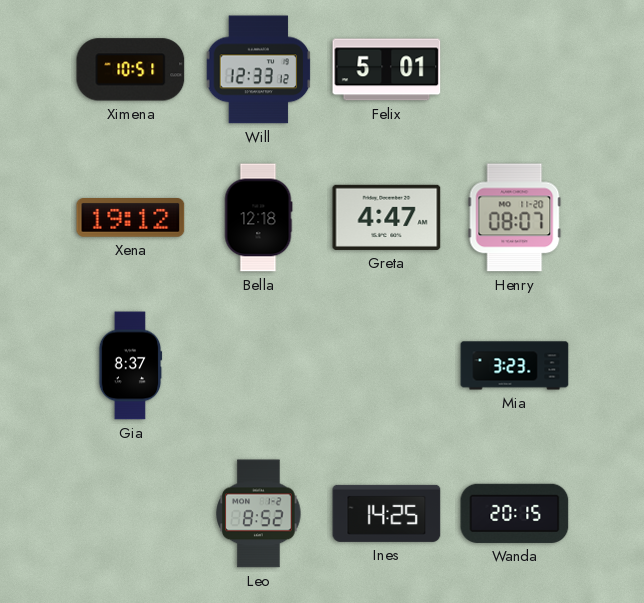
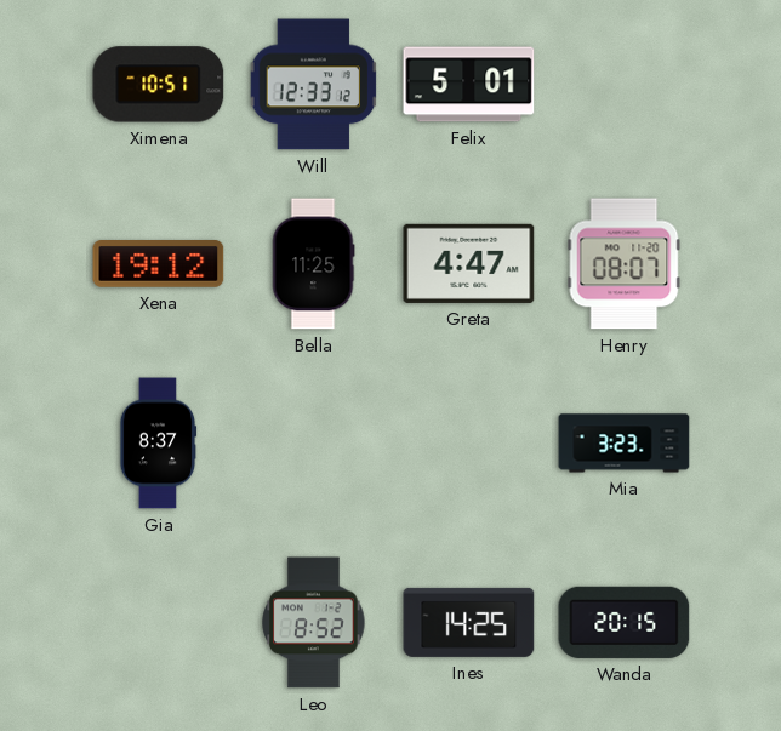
Bella: 12:18 -> 11:25
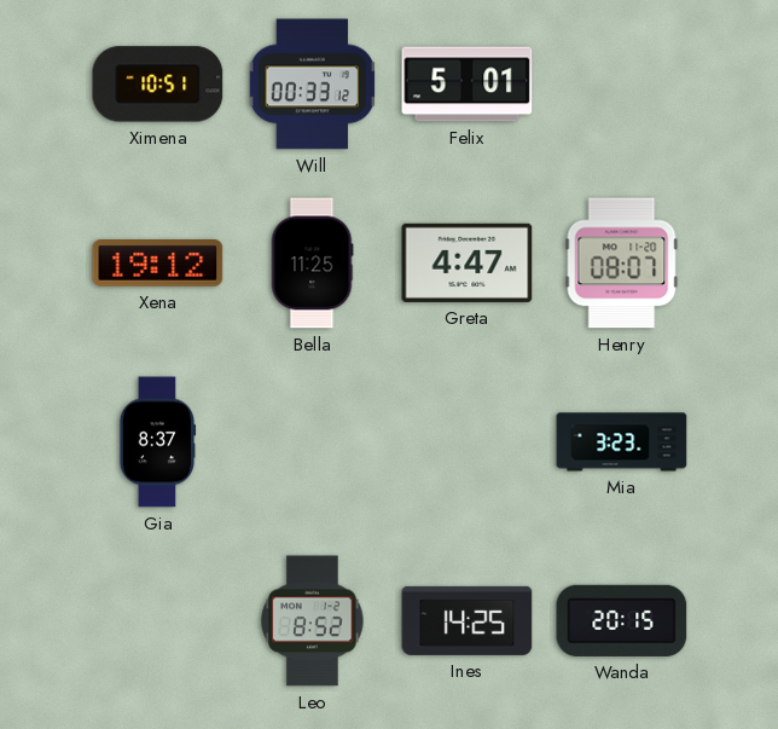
Will: 12:33 -> 00:33
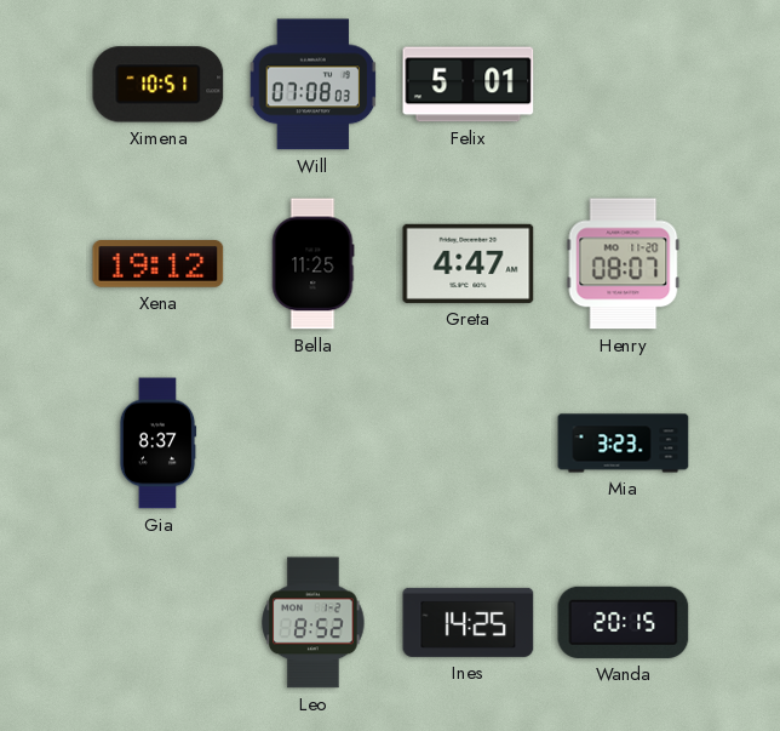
Will: 00:33 -> 07:08
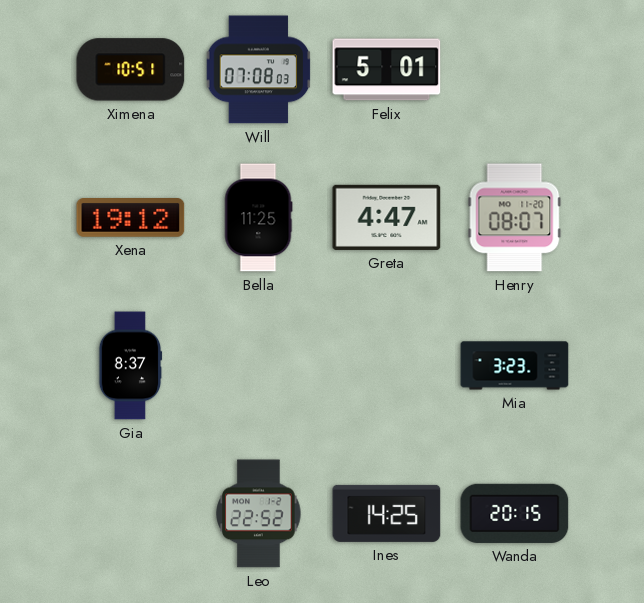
Leo: 8:52 -> 22:52
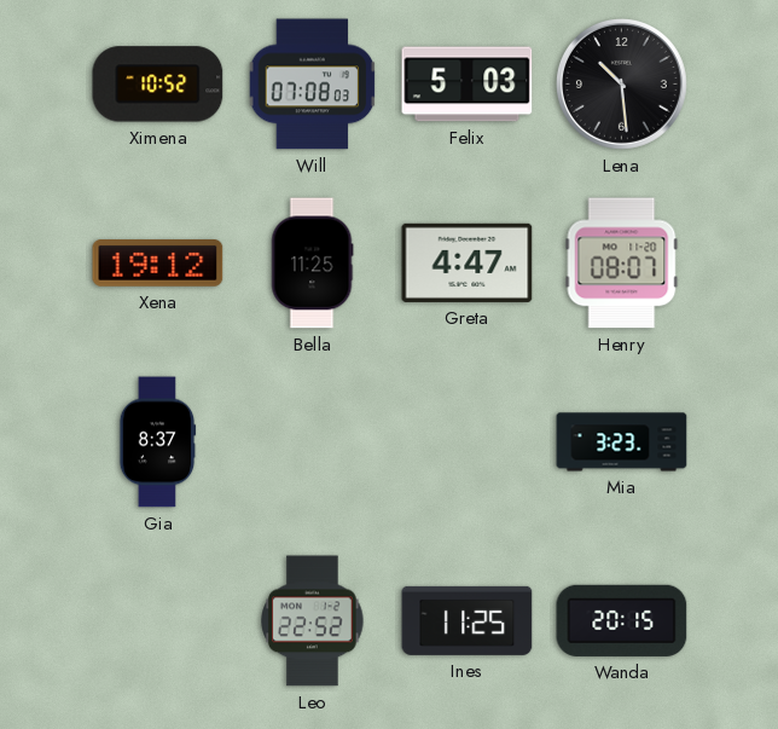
Ximena: 10:51 -> 10:52
Felix: 5:01 -> 5:03
Lena: none -> 10:29
Ines: 14:25 -> 11:25
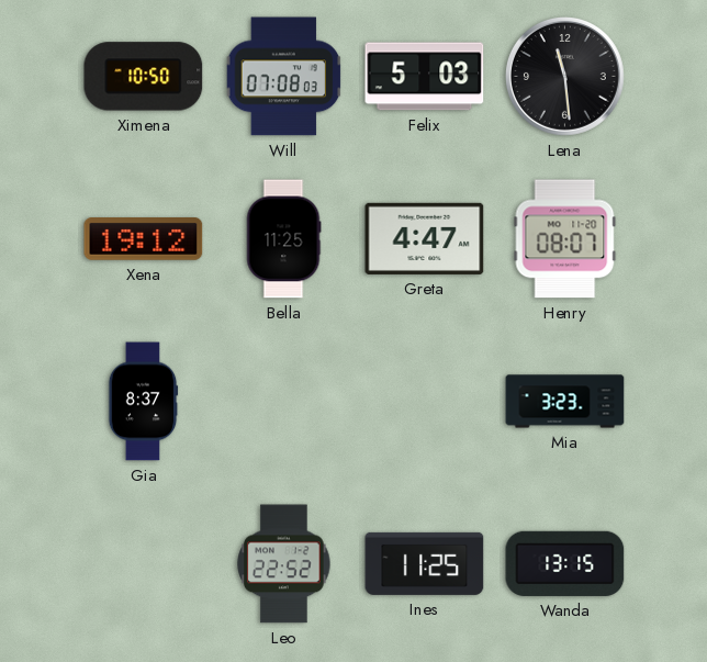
Ximena: 10:52 -> 10:50
Lena: 10:29 -> 11:29
Wanda: 20:15 -> 13:15
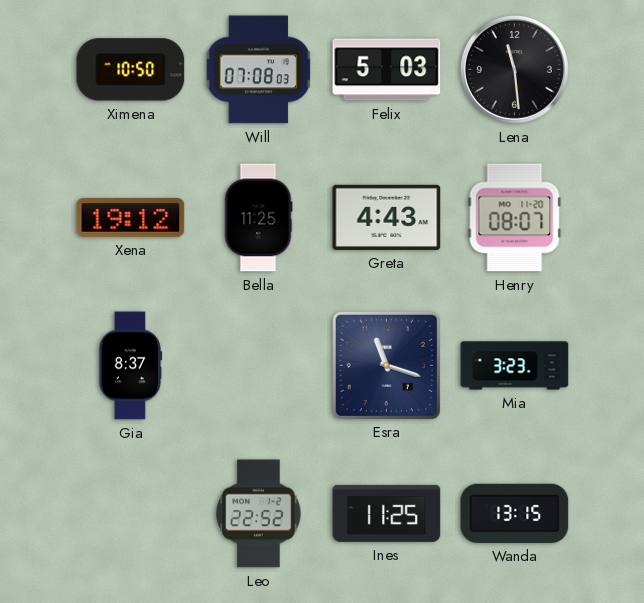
Greta: 4:47 -> 4:43
Esra: none -> 11:18
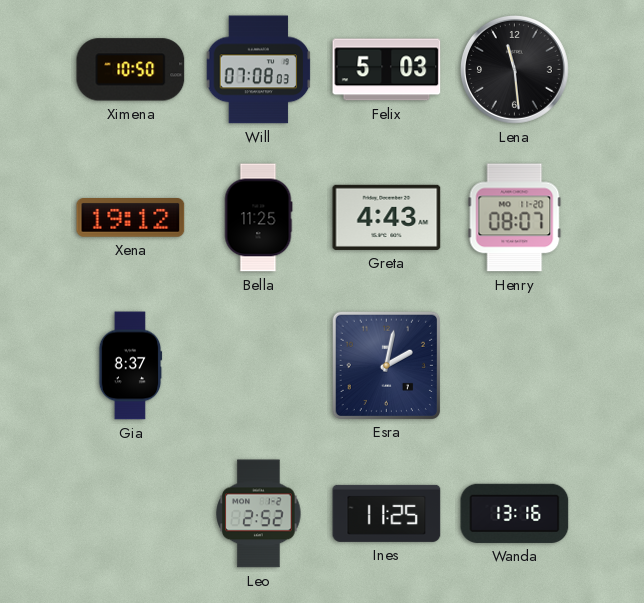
Esra: 11:18 -> 2:02
Mia: 3:23 -> none
Leo: 22:52 -> 2:52
Wanda: 13:15 -> 13:16
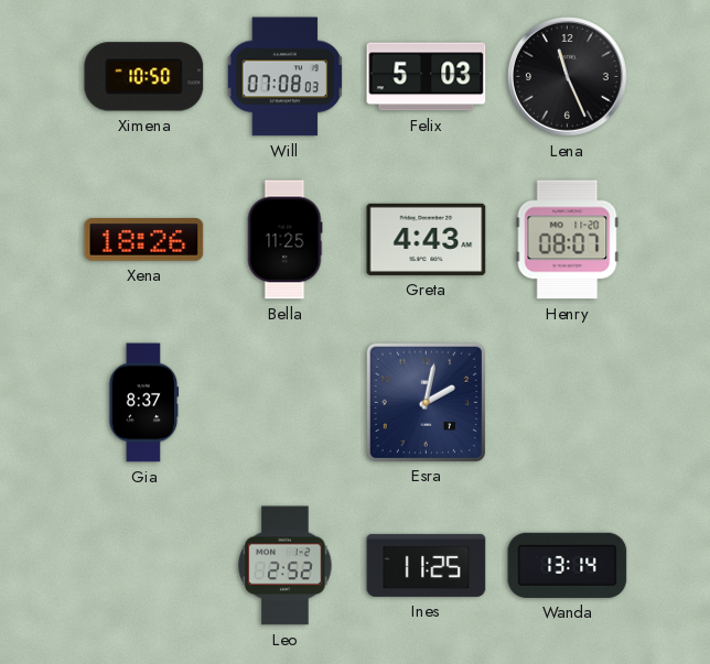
Lena: 11:29 -> 11:26
Xena: 19:12 -> 18:26
Wanda: 13:16 -> 13:14
